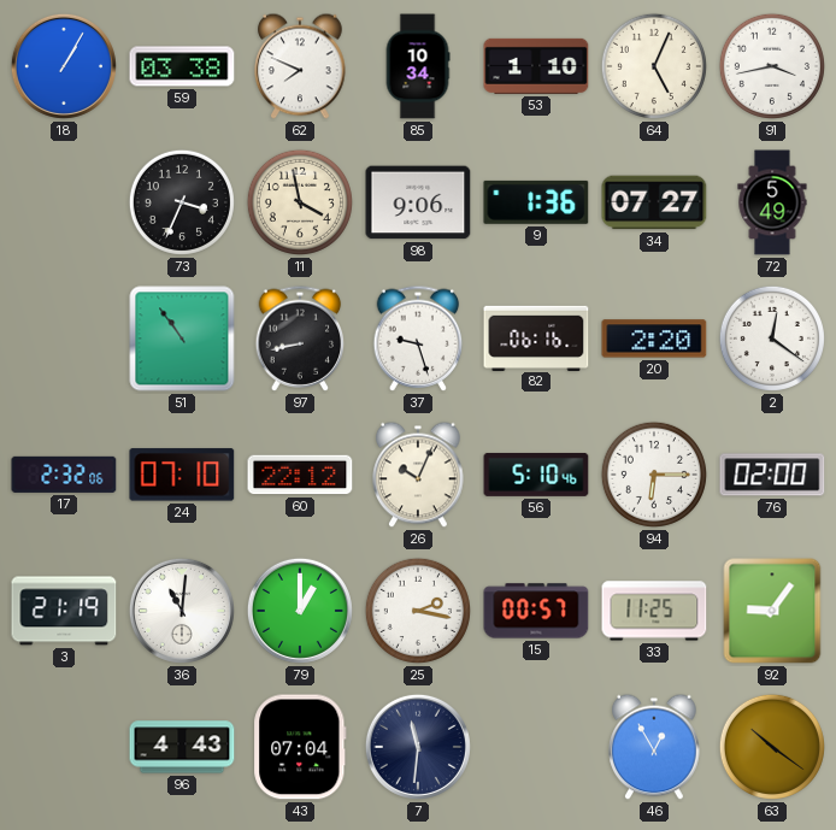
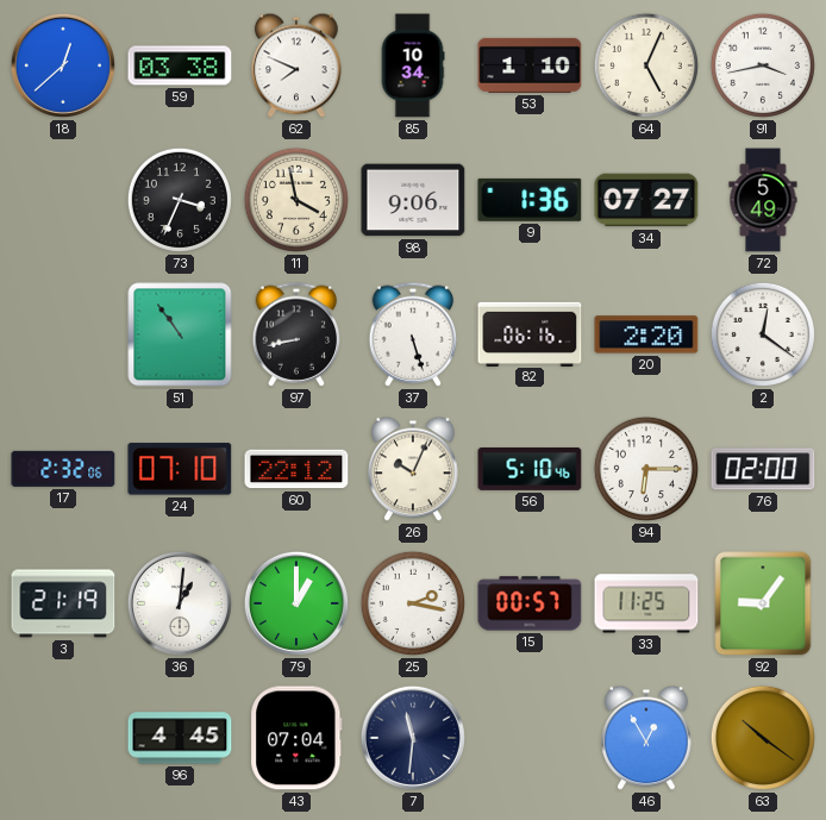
18: 1:05 -> 12:38
37: 9:27 -> 5:27
36: 11:01 -> 1:01
96: 4:43 -> 4:45
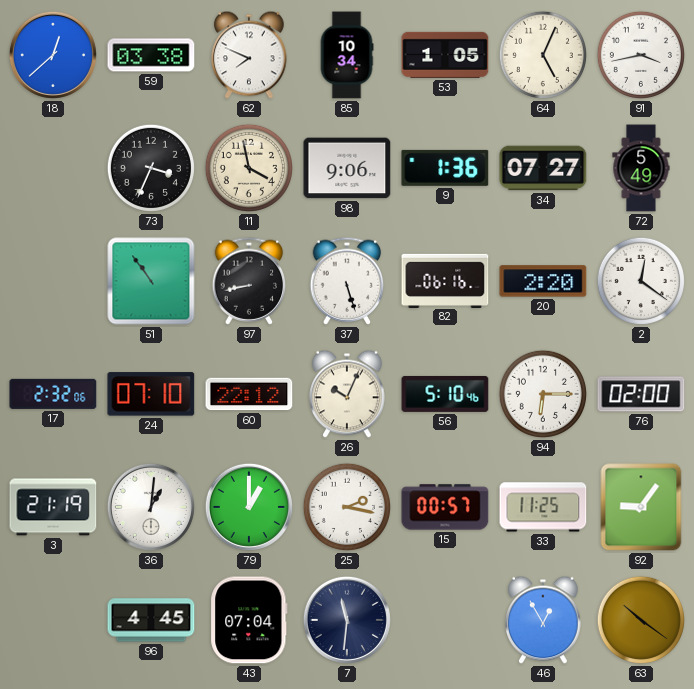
53: 1:10 -> 1:05
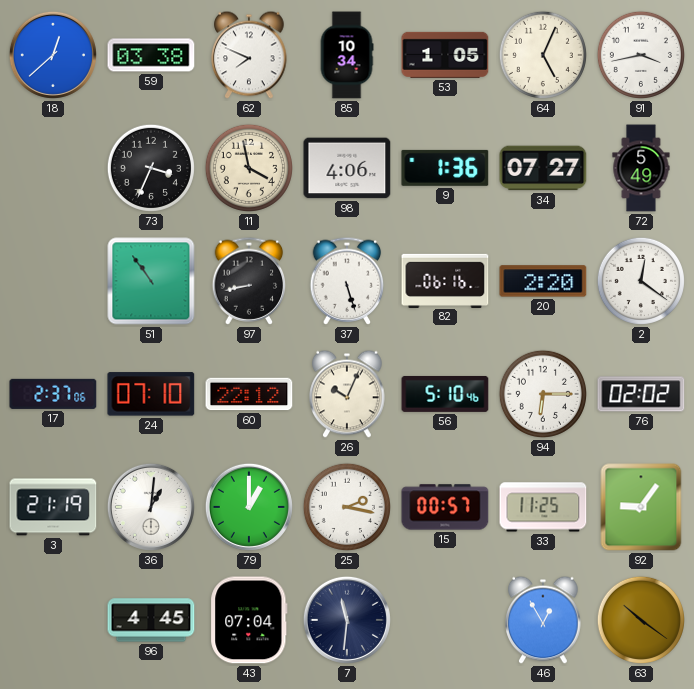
98: 9:06 -> 4:06
17: 2:32 -> 2:37
76: 02:00 -> 02:02
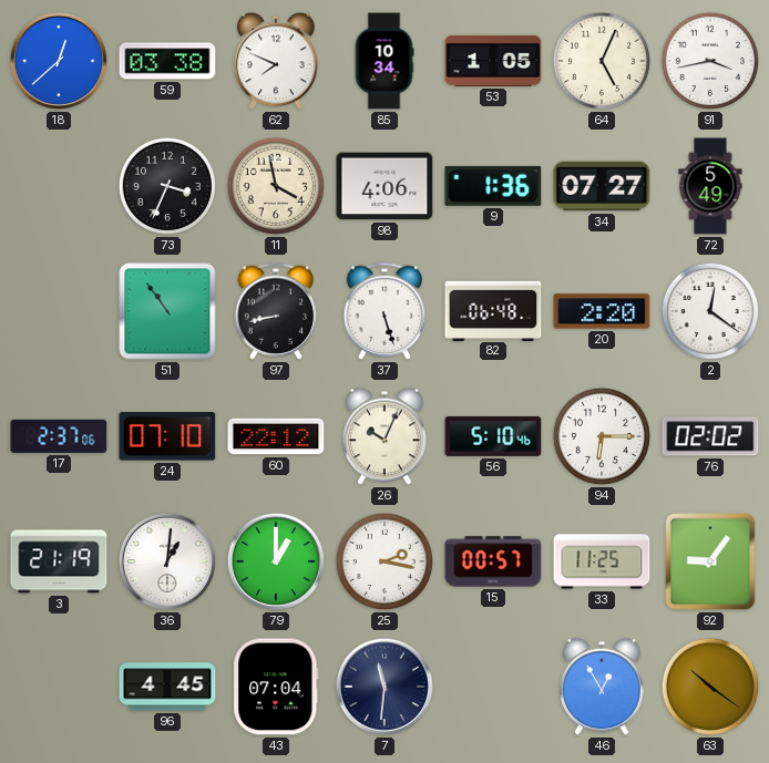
82: 06:16 -> 06:48
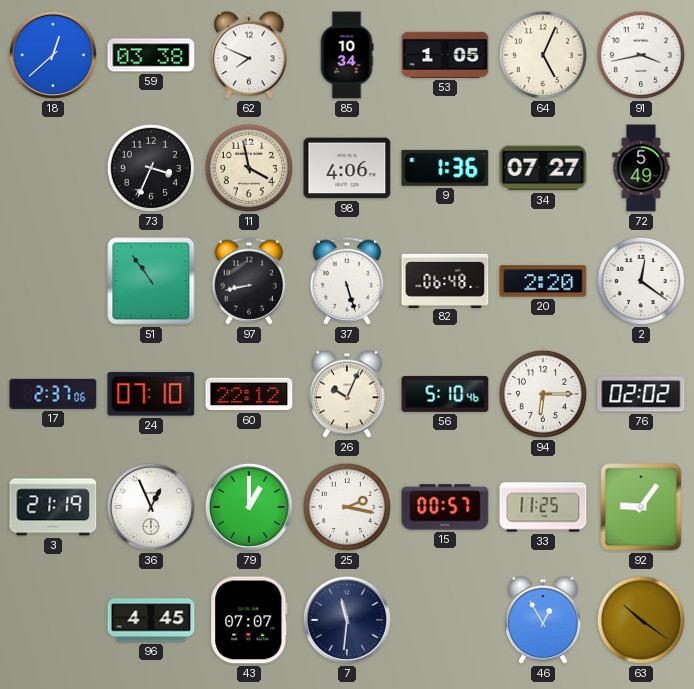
36: 1:01 -> 12:56
43: 07:04 -> 07:07
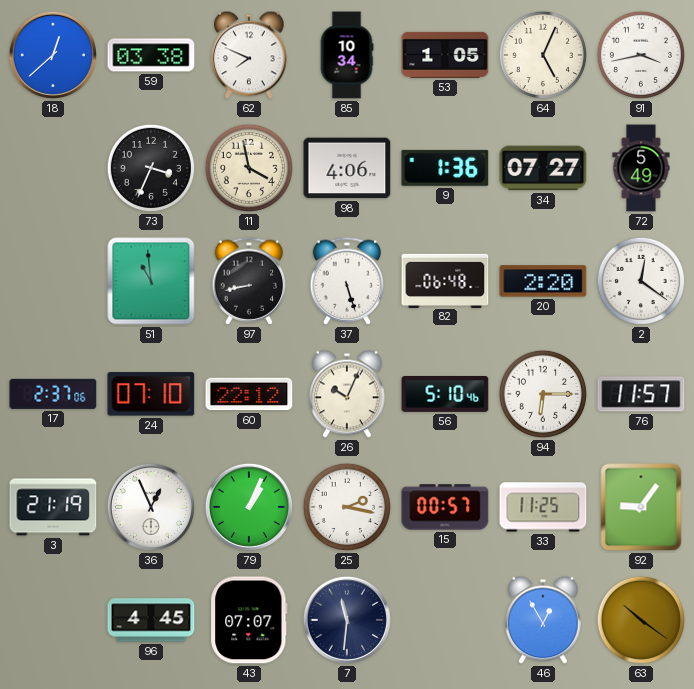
51: 10:54 -> 10:59
76: 02:02 -> 11:57
79: 1:00 -> 1:04
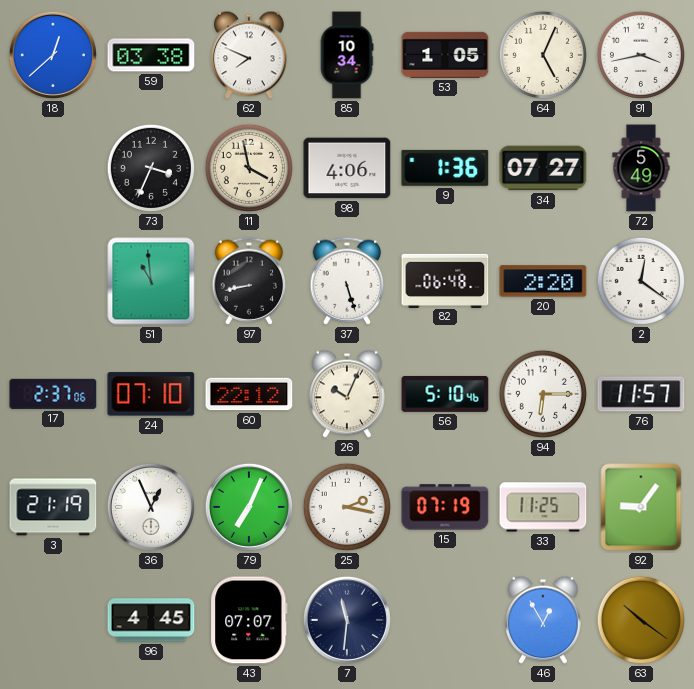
79: 1:04 -> 7:04
15: 00:57 -> 07:19
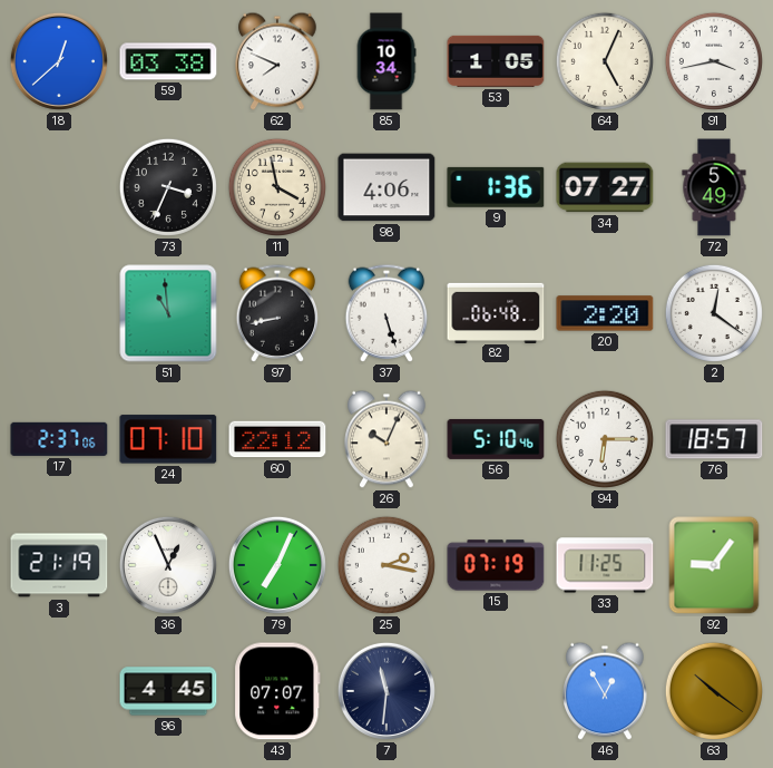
76: 11:57 -> 18:57
